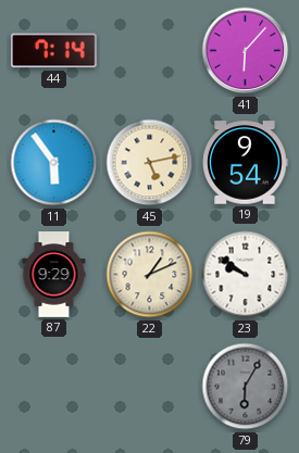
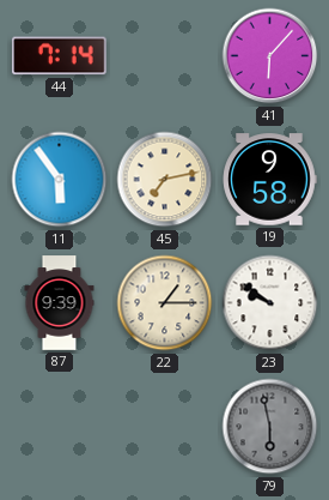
45: 5:13 -> 7:13
19: 9:54 -> 9:58
87: 9:29 -> 9:39
22: 1:11 -> 1:15
79: 6:05 -> 5:58
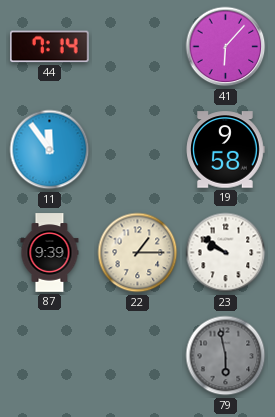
11: 5:54 -> 11:54
45: 7:13 -> none
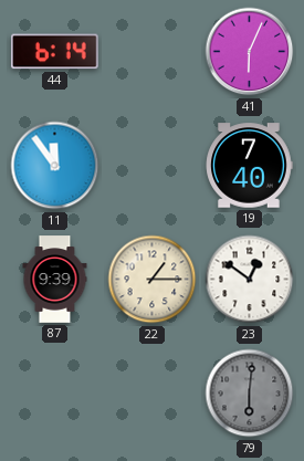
44: 7:14 -> 6:14
41: 6:07 -> 6:04
19: 9:58 -> 7:40
23: 9:51 -> 12:51
79: 5:58 -> 6:01
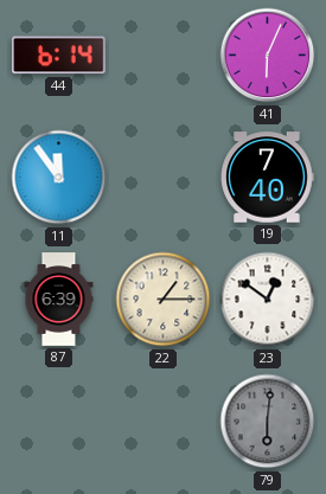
87: 9:39 -> 6:39
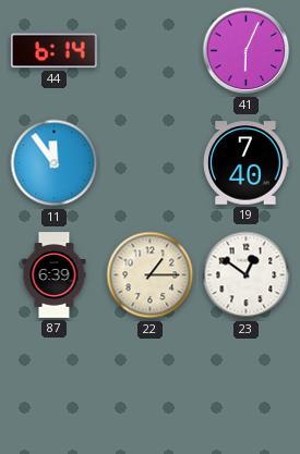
79: 6:01 -> none
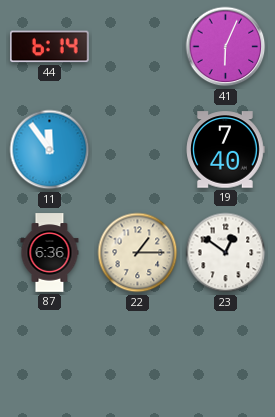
87: 6:39 -> 6:36
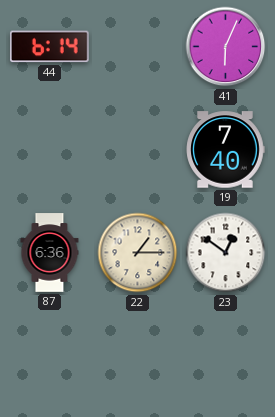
11: 11:54 -> none
